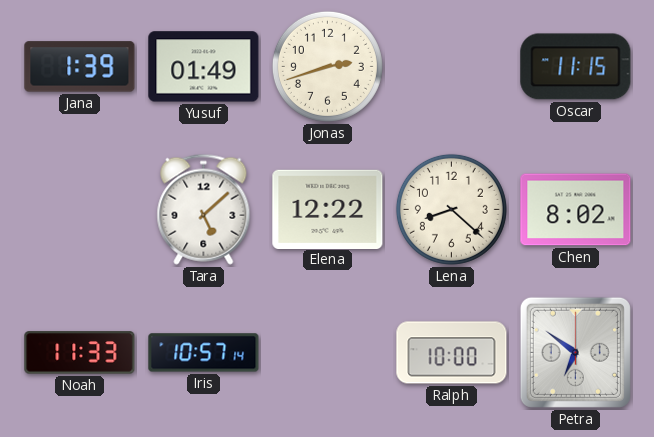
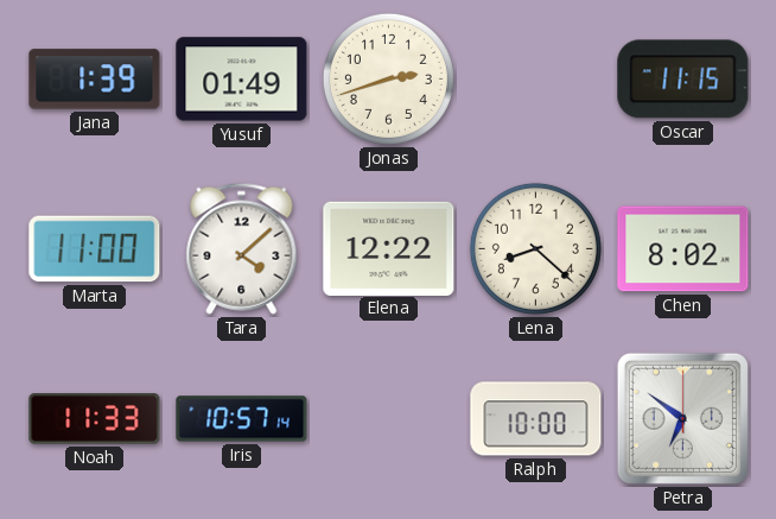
Marta: none -> 11:00
Tara: 5:08 -> 4:08
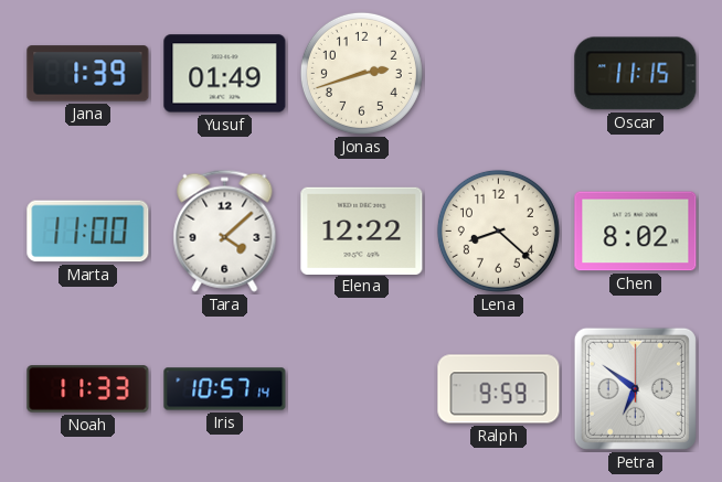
Ralph: 10:00 -> 9:59
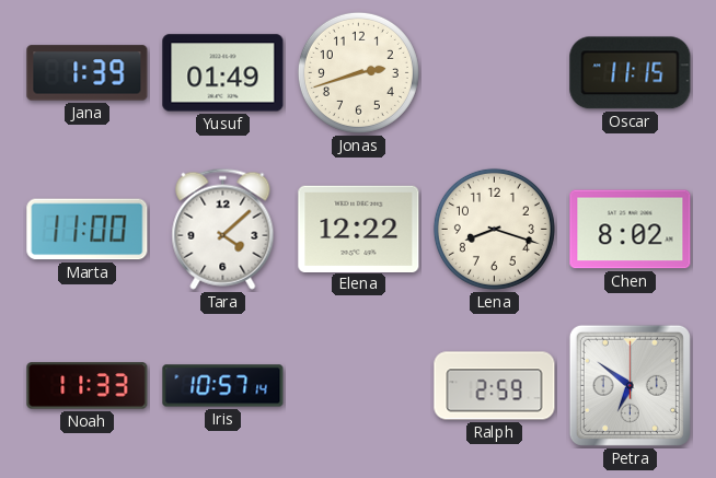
Lena: 8:22 -> 8:18
Ralph: 9:59 -> 2:59
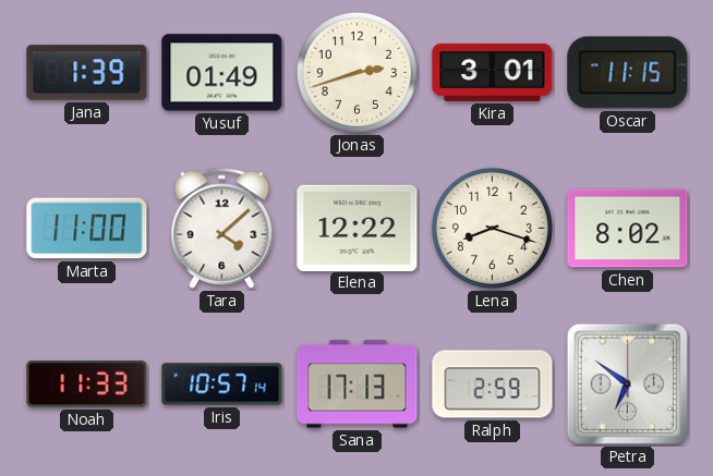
Kira: none -> 3:01
Sana: none -> 17:13
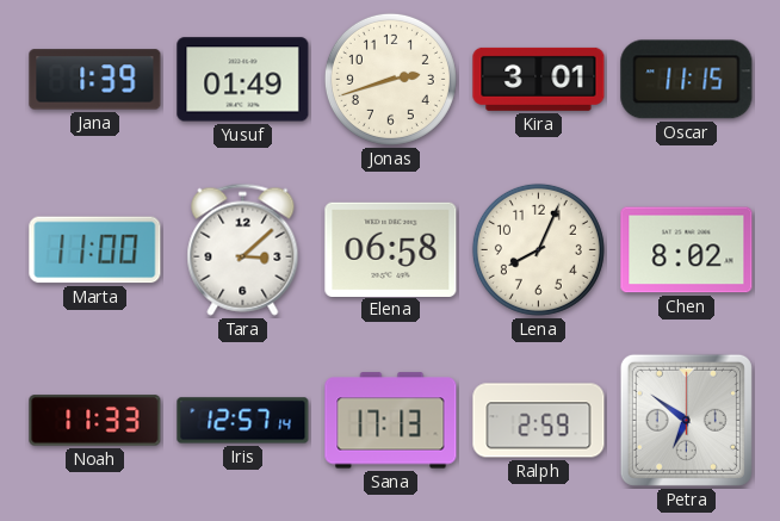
Tara: 4:08 -> 3:08
Elena: 12:22 -> 06:58
Lena: 8:18 -> 8:04
Iris: 10:57 -> 12:57
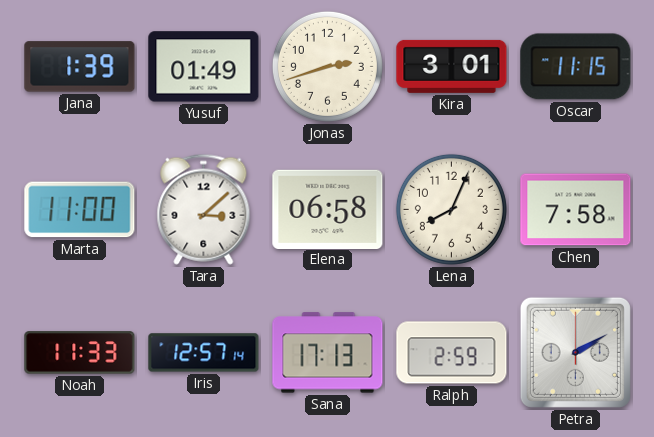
Chen: 8:02 -> 7:58
Petra: 6:51 -> 2:10
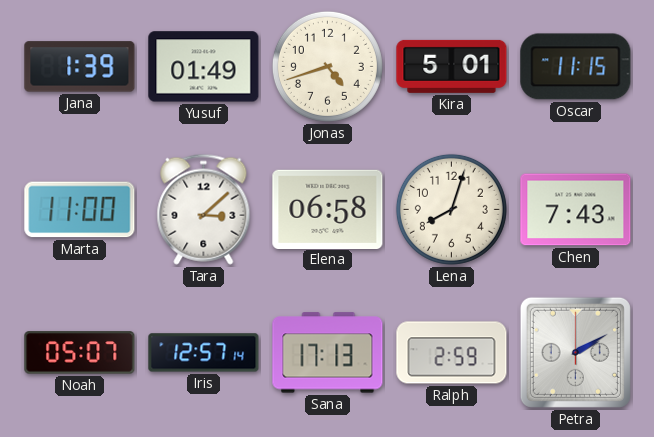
Jonas: 2:42 -> 4:42
Kira: 3:01 -> 5:01
Lena: 8:04 -> 8:03
Chen: 7:58 -> 7:43
Noah: 11:33 -> 05:07
